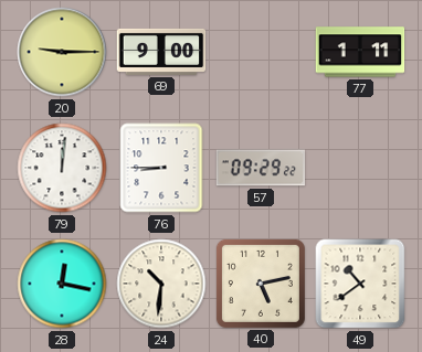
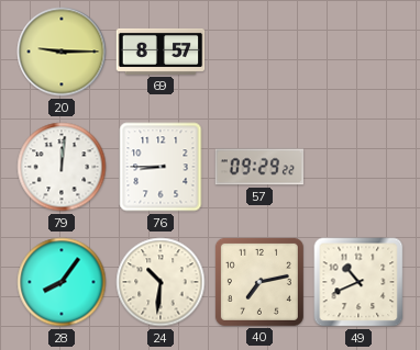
69: 9:00 -> 8:57
77: 1:11 -> none
28: 12:17 -> 8:06
40: 5:13 -> 7:13
49: 10:39 -> 10:41
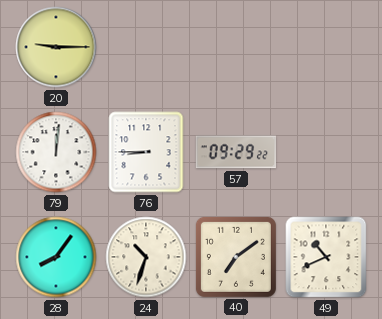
69: 8:57 -> none
24: 10:31 -> 10:33
40: 7:13 -> 7:09
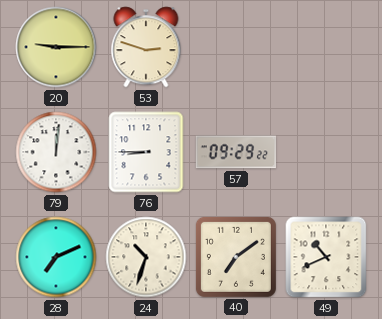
53: none -> 2:48
28: 8:06 -> 7:11
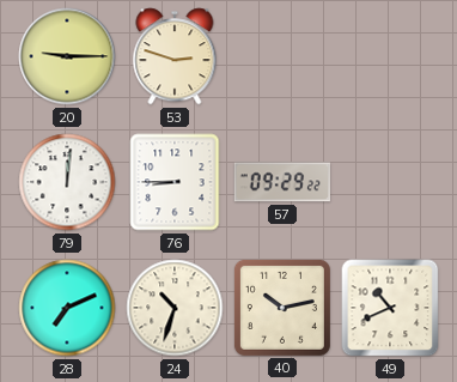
40: 7:09 -> 10:13
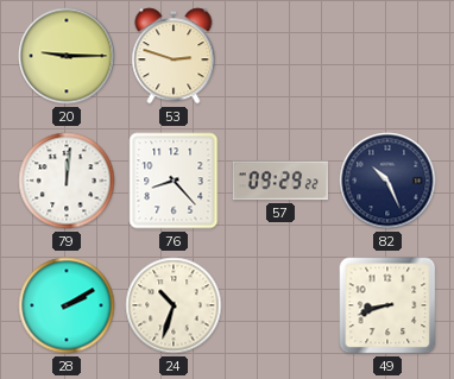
76: 8:45 -> 8:23
82: none -> 10:26
28: 7:11 -> 2:10
40: 10:13 -> none
49: 10:41 -> 8:42
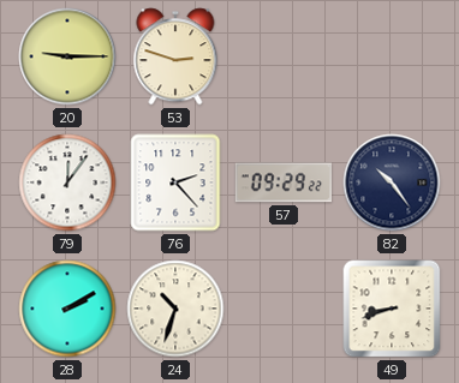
79: 12:01 -> 12:06
76: 8:23 -> 2:23
82: 10:26 -> 10:24
